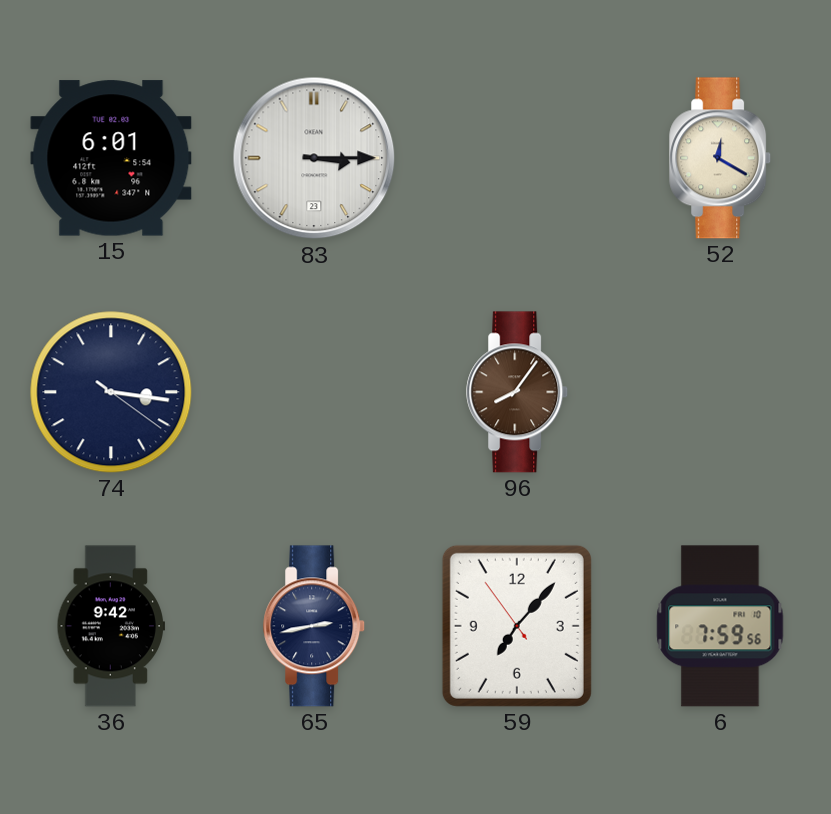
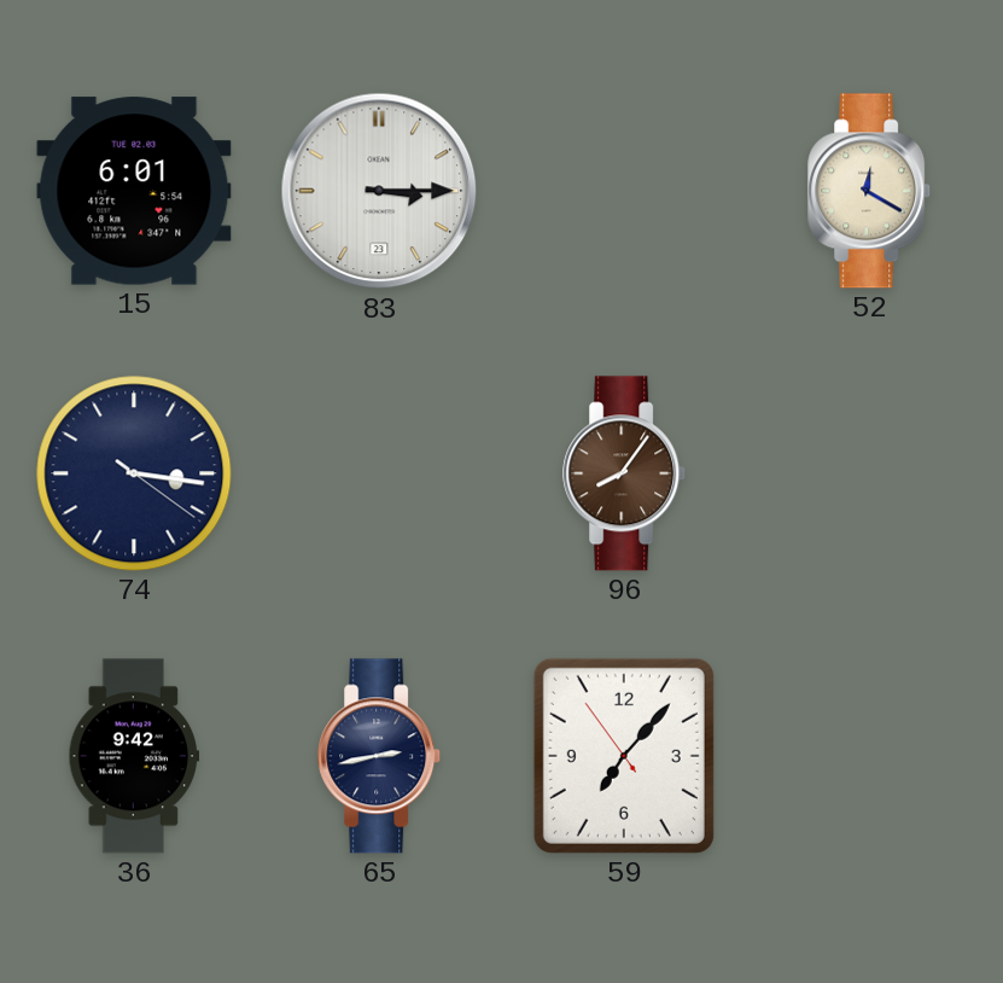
6: 7:59 -> none
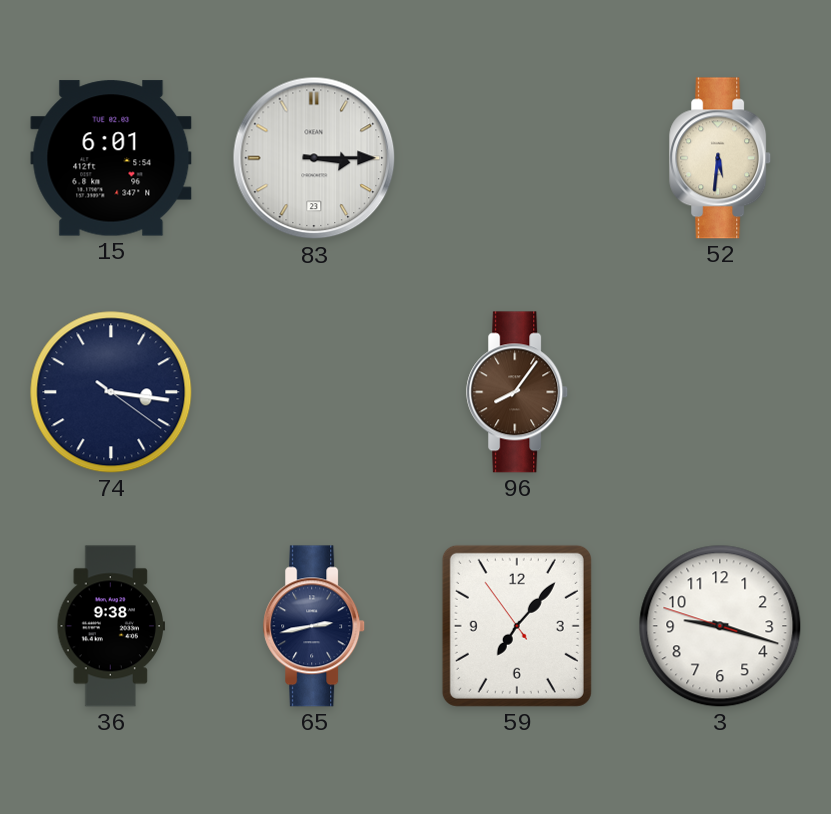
52: 12:20 -> 5:31
36: 9:42 -> 9:38
3: none -> 9:17
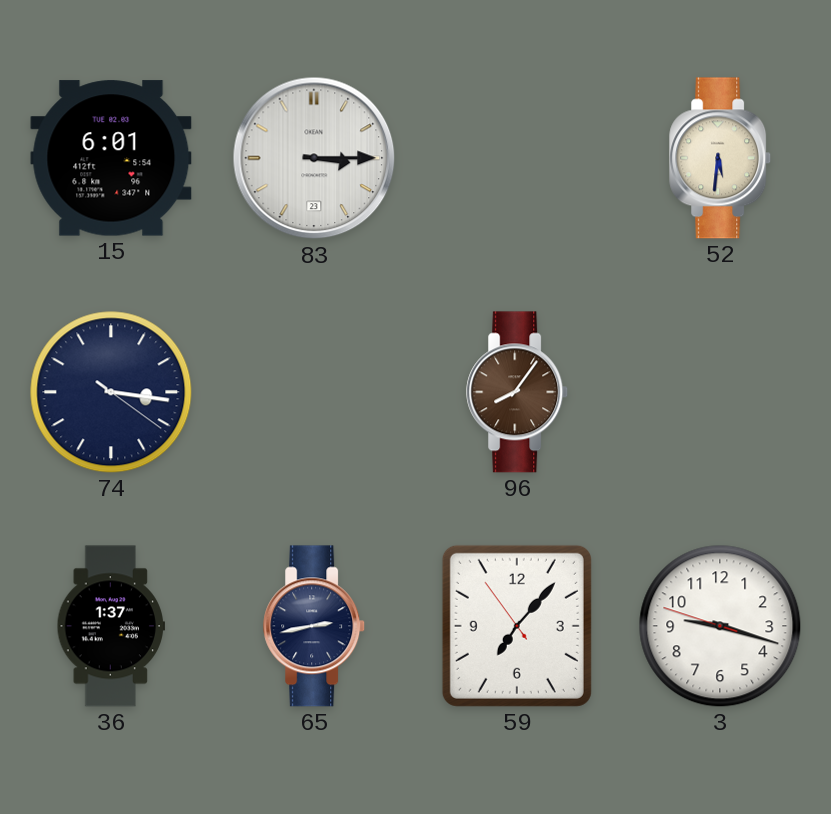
36: 9:38 -> 1:37
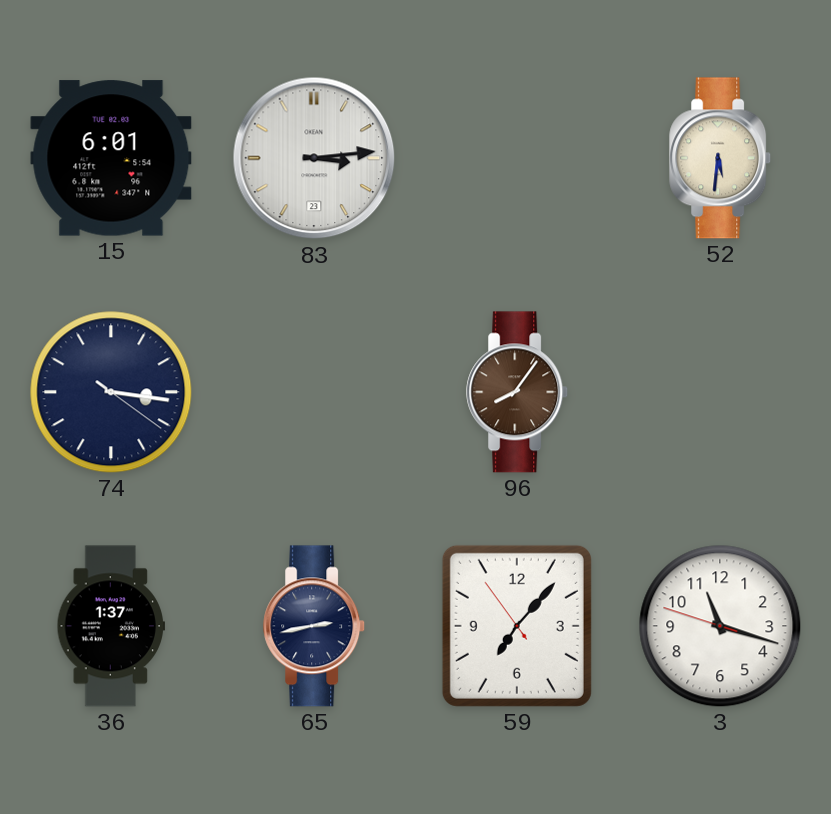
83: 3:15 -> 3:14
3: 9:17 -> 11:17
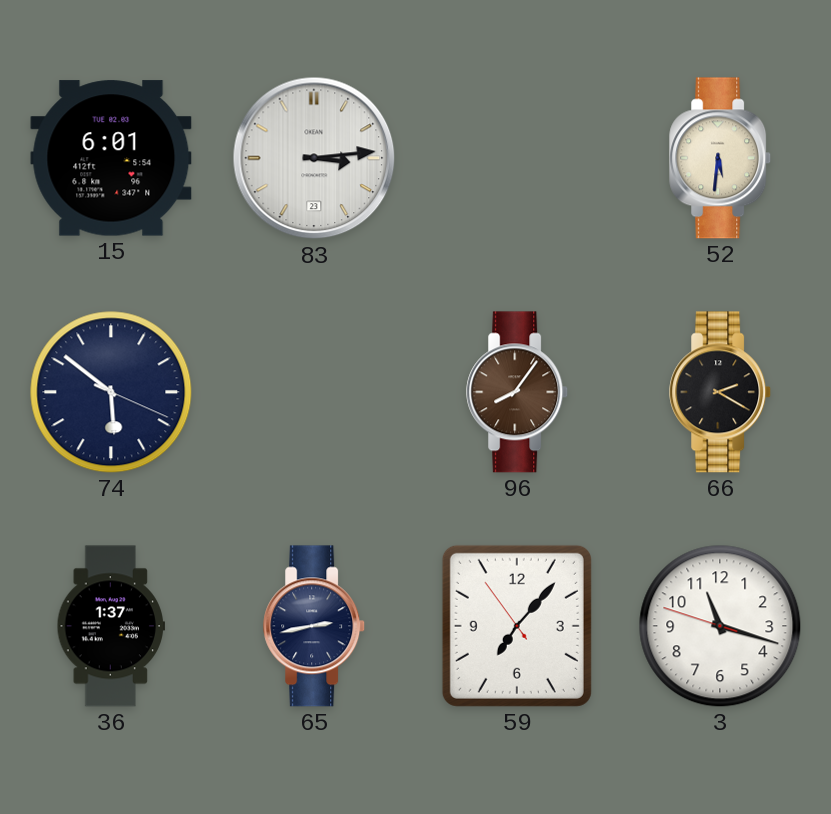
74: 3:16 -> 5:51
66: none -> 2:20
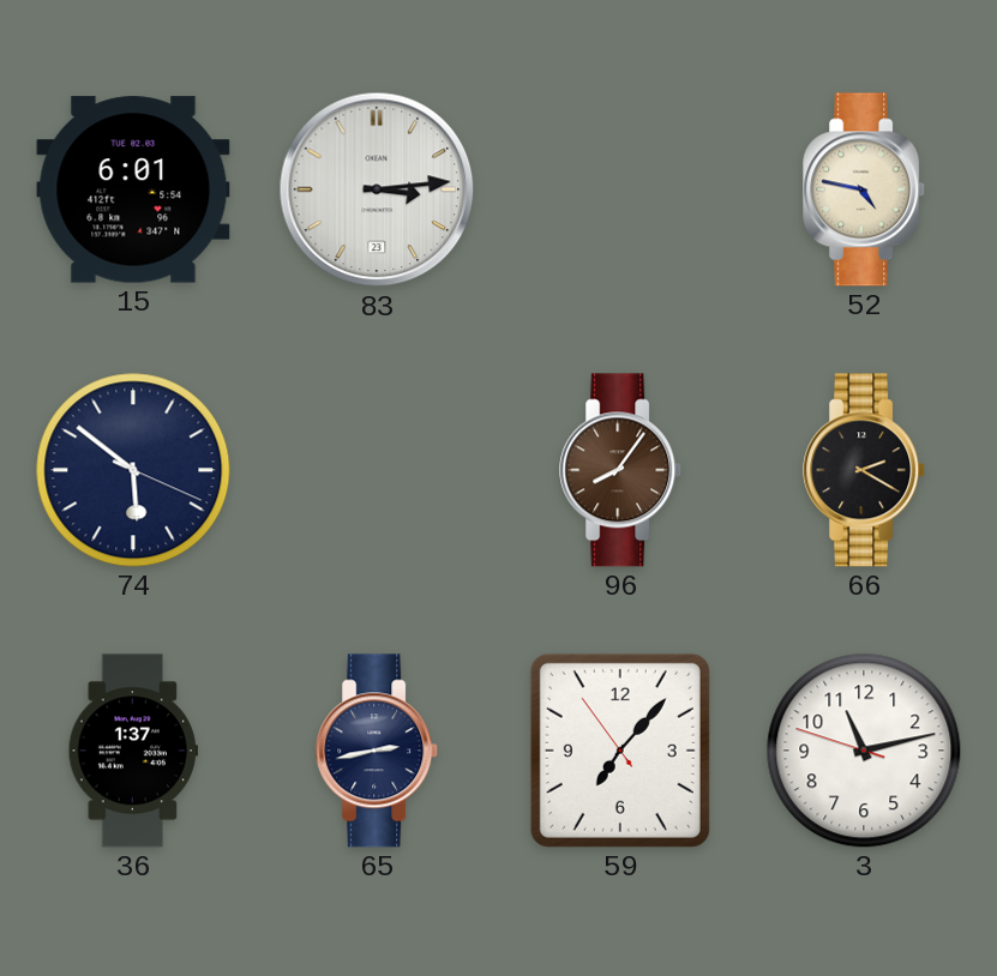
52: 5:31 -> 4:47
3: 11:17 -> 11:12
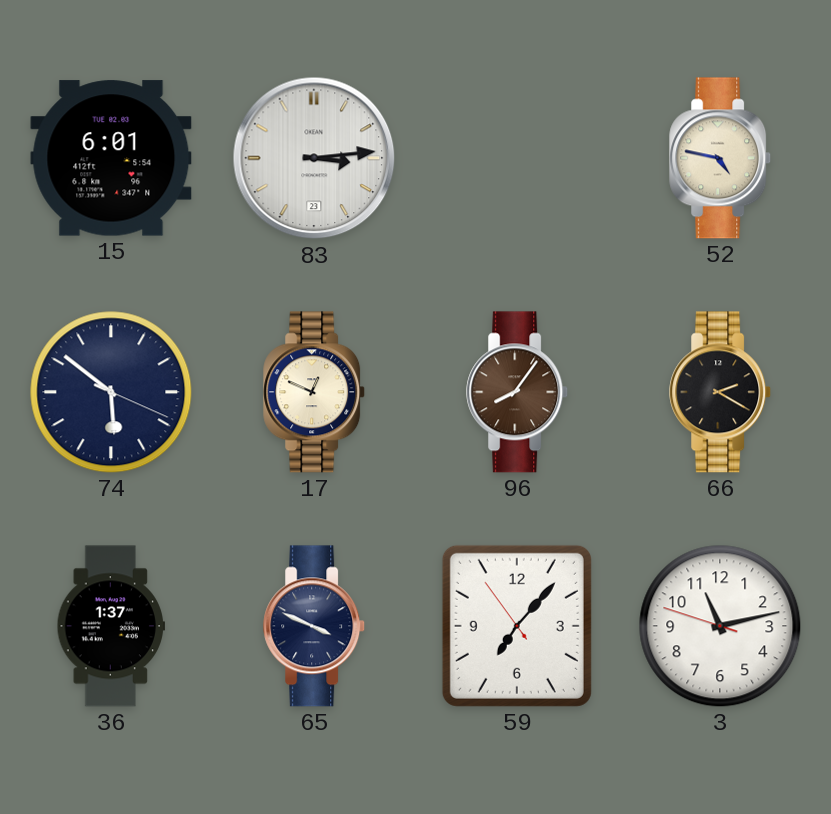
17: none -> 12:49
65: 2:43 -> 3:49
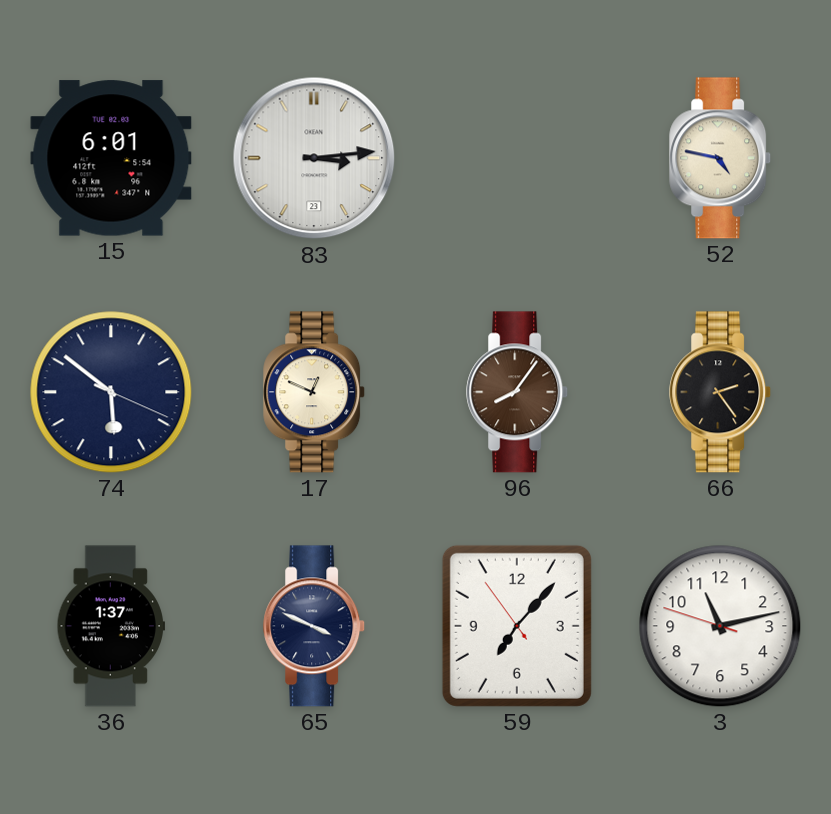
66: 2:20 -> 2:24
